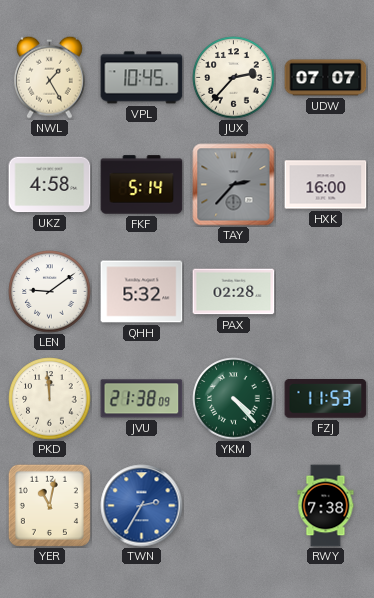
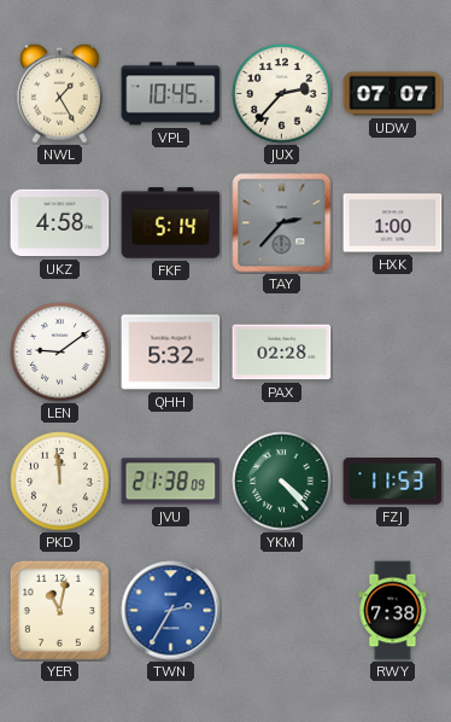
HXK: 16:00 -> 1:00
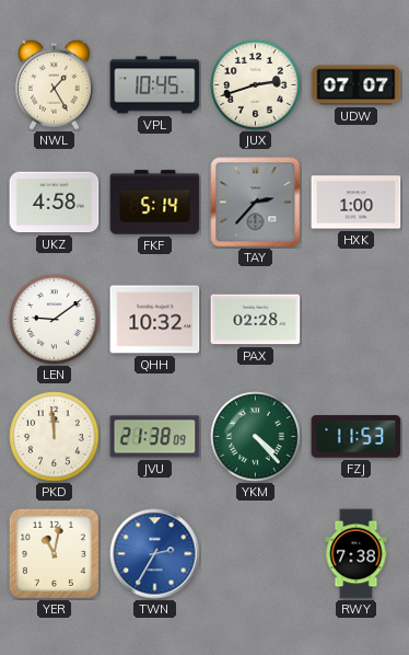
JUX: 2:37 -> 2:42
QHH: 5:32 -> 10:32
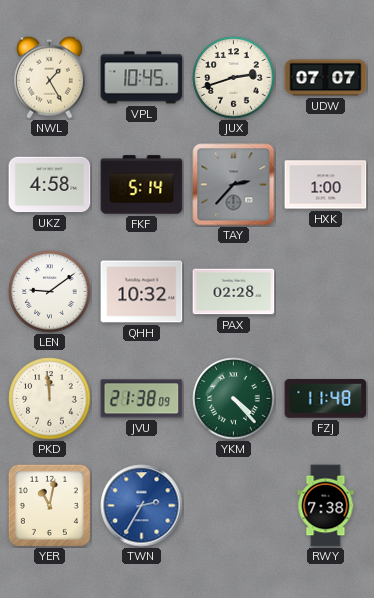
FZJ: 11:53 -> 11:48
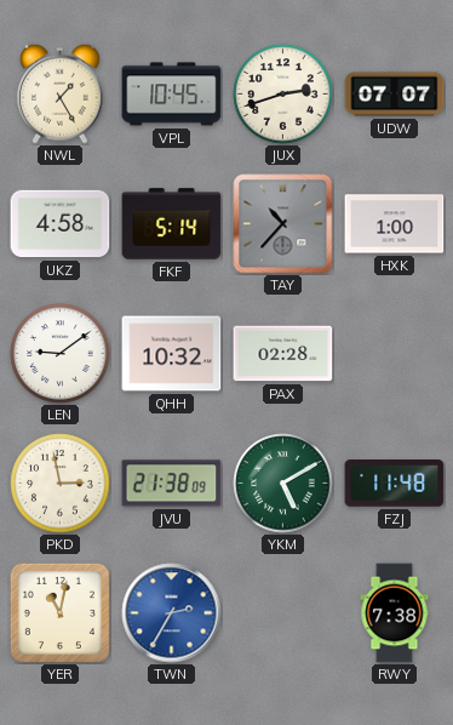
TAY: 2:37 -> 10:37
PKD: 11:59 -> 2:58
YKM: 4:23 -> 5:10
